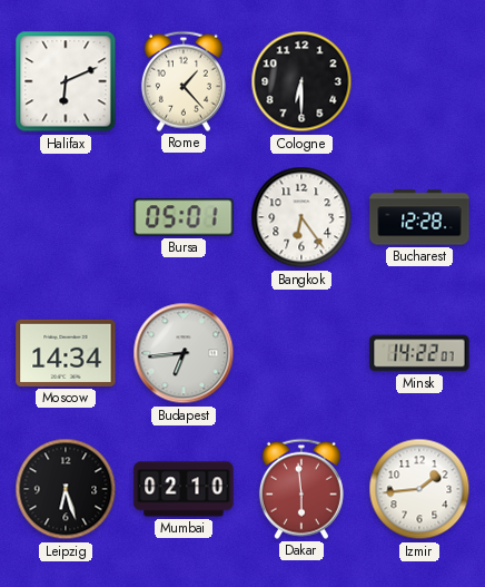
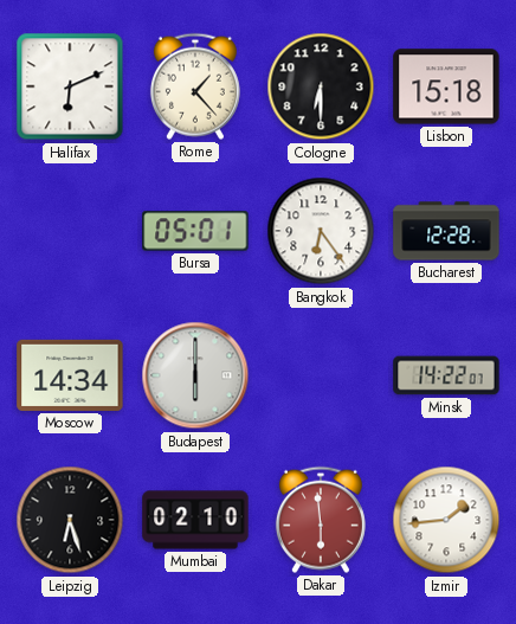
Lisbon: none -> 15:18
Budapest: 6:44 -> 6:00
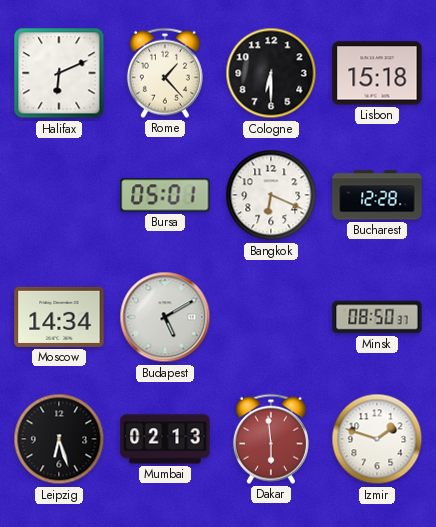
Bangkok: 6:24 -> 6:19
Budapest: 6:00 -> 5:10
Minsk: 14:22 -> 08:50
Mumbai: 02:10 -> 02:13
Izmir: 1:44 -> 1:48
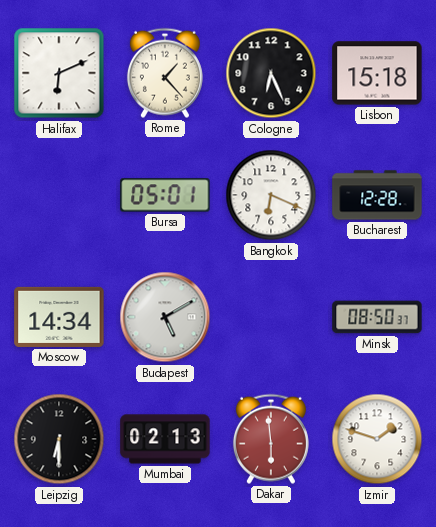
Cologne: 6:30 -> 6:26
Leipzig: 6:27 -> 6:30
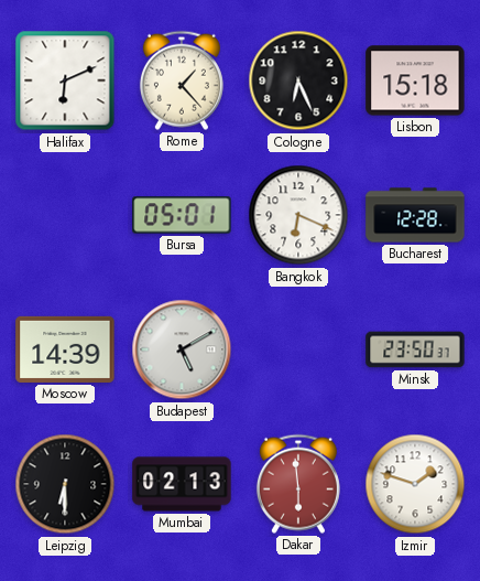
Moscow: 14:34 -> 14:39
Minsk: 08:50 -> 23:50
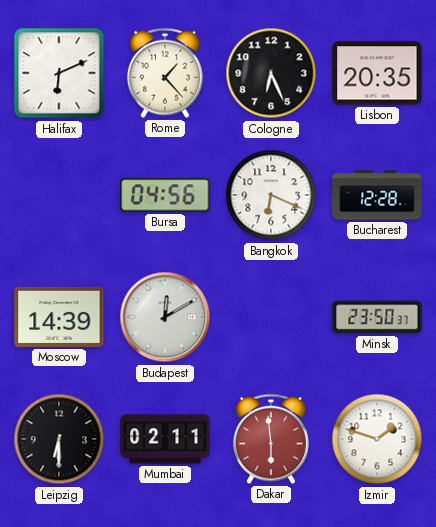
Lisbon: 15:18 -> 20:35
Bursa: 05:01 -> 04:56
Budapest: 5:10 -> 12:10
Mumbai: 02:13 -> 02:11
